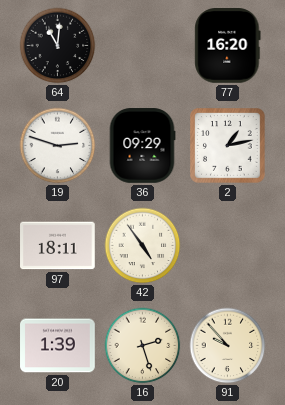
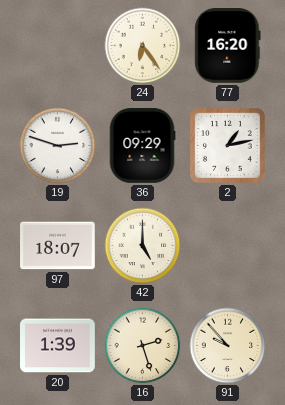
64: 11:01 -> none
24: none -> 6:24
97: 18:11 -> 18:07
42: 4:54 -> 5:00
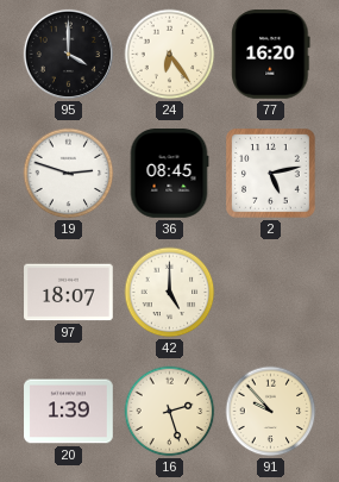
95: none -> 4:00
36: 09:29 -> 08:45
2: 1:13 -> 5:13
